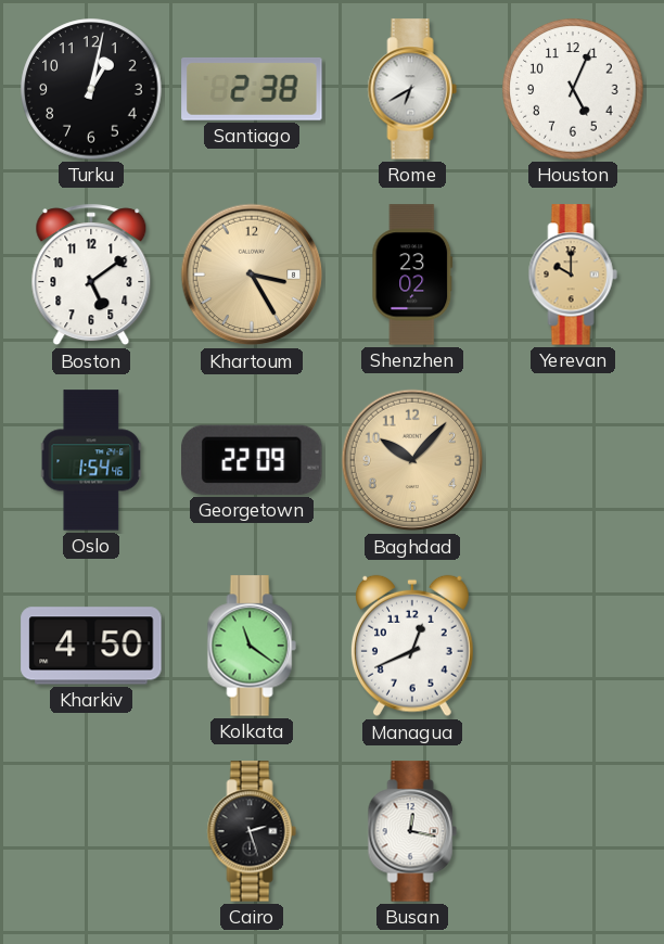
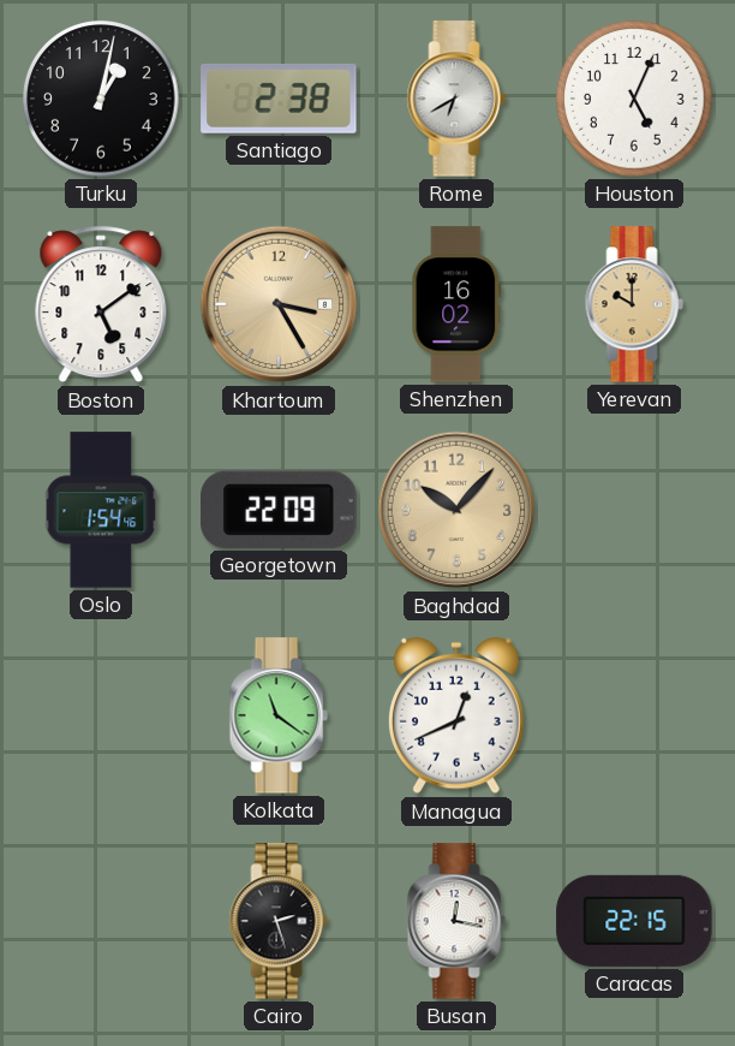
Shenzhen: 23:02 -> 16:02
Kharkiv: 4:50 -> none
Caracas: none -> 22:15
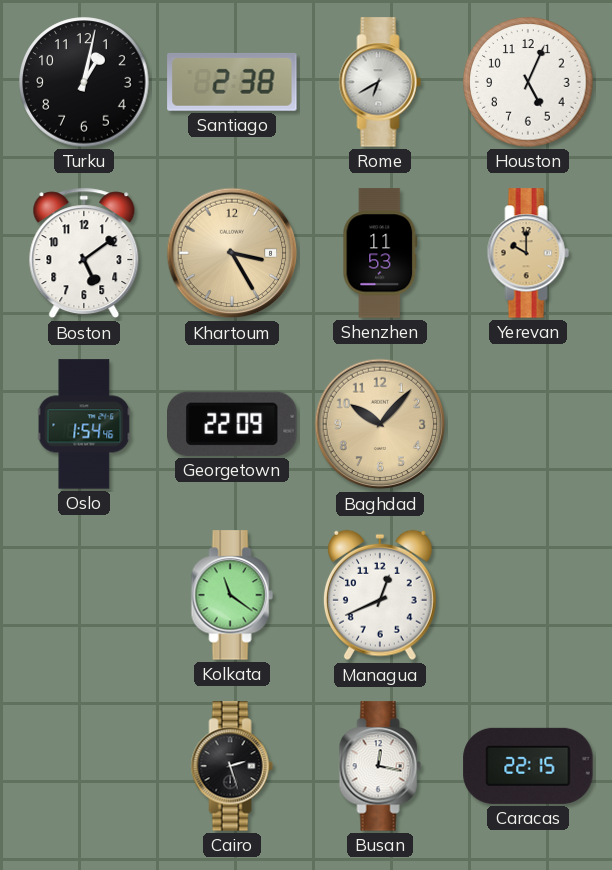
Shenzhen: 16:02 -> 11:53
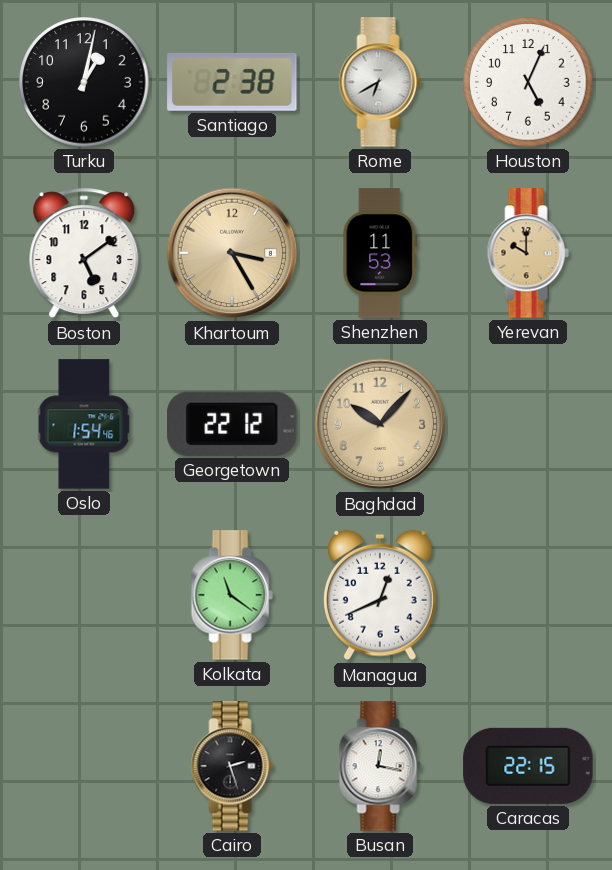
Georgetown: 22:09 -> 22:12
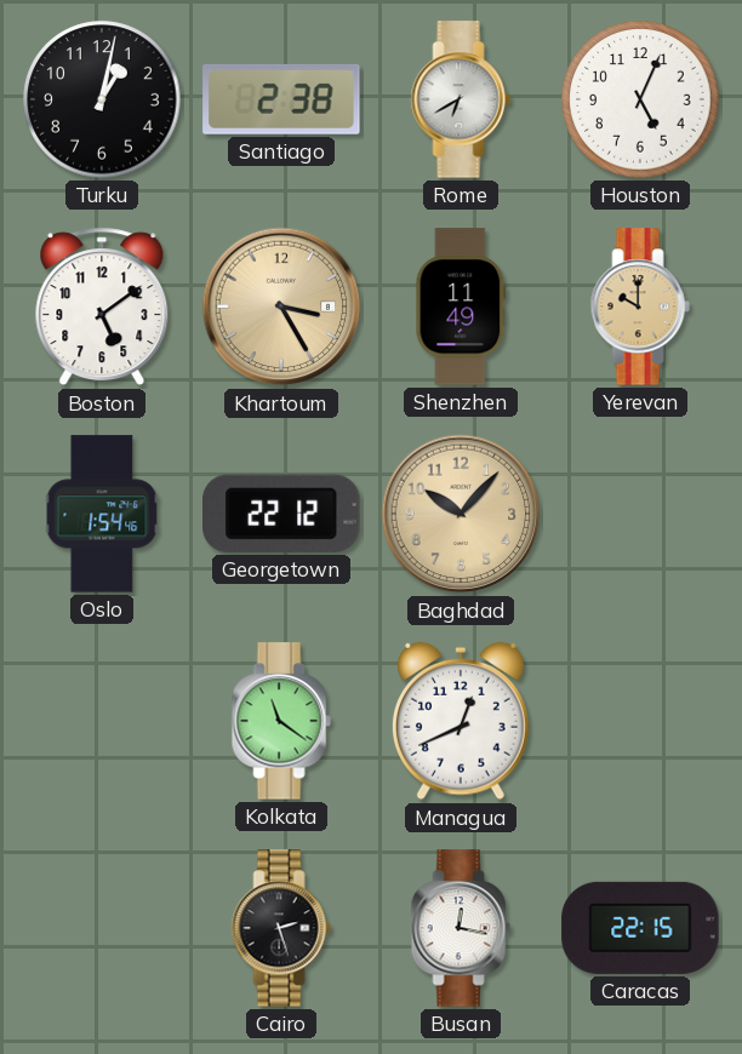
Shenzhen: 11:53 -> 11:49
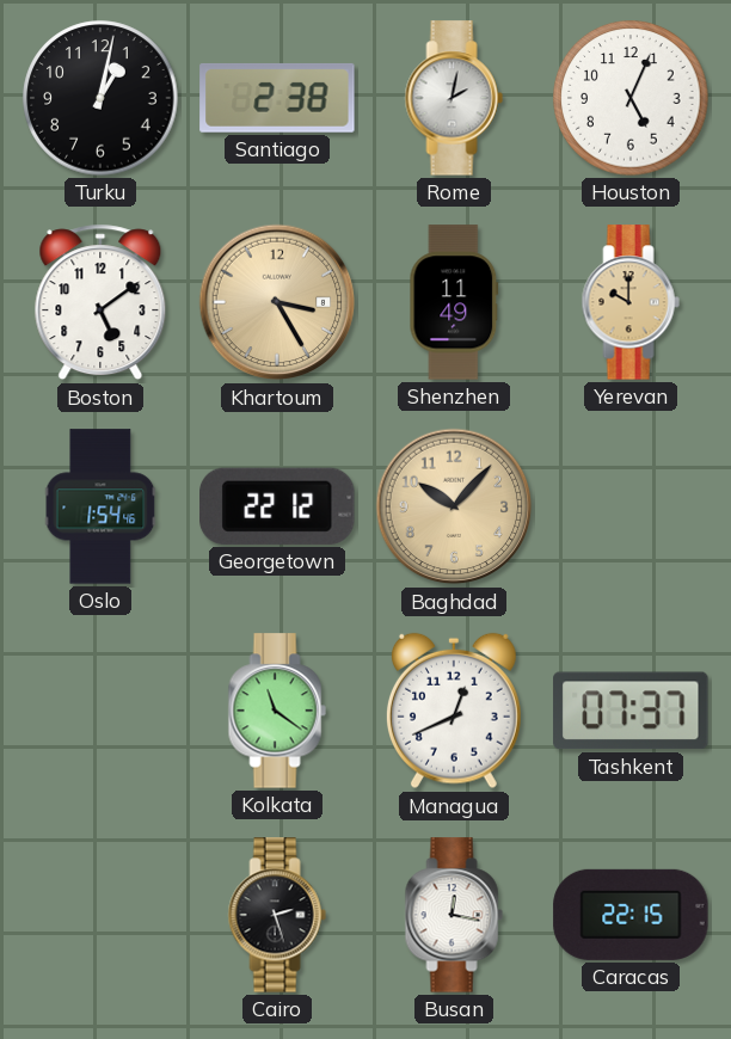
Rome: 6:40 -> 2:02
Tashkent: none -> 07:37
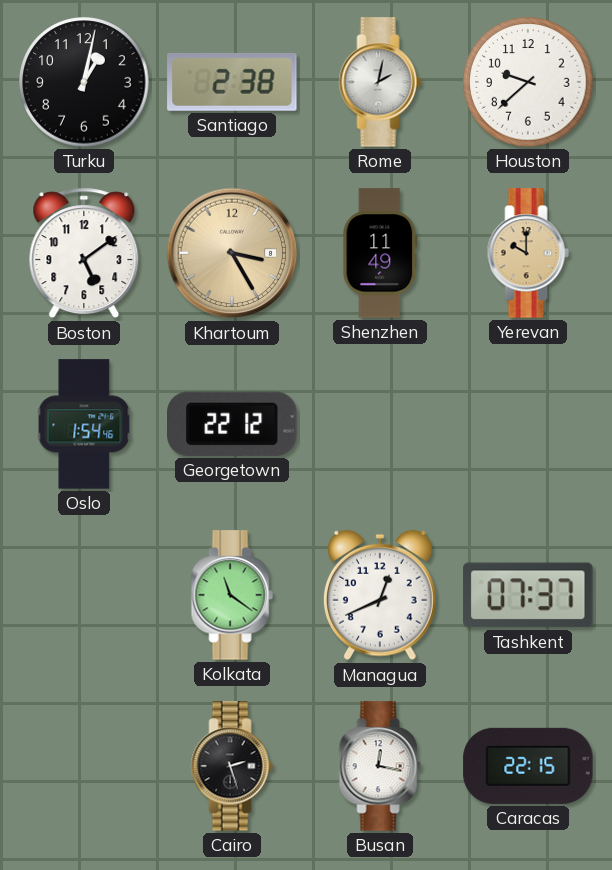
Houston: 5:04 -> 9:38
Baghdad: 10:07 -> none
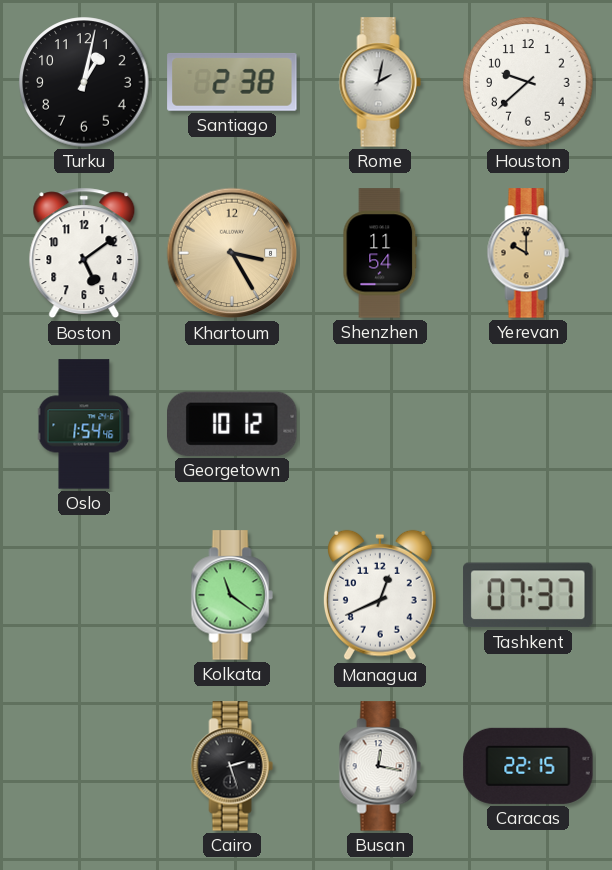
Shenzhen: 11:49 -> 11:54
Georgetown: 22:12 -> 10:12
